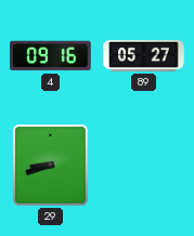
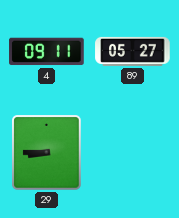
4: 09:16 -> 09:11
29: 8:42 -> 8:45
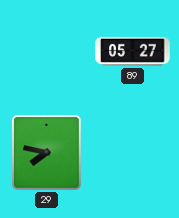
4: 09:11 -> none
29: 8:45 -> 7:47
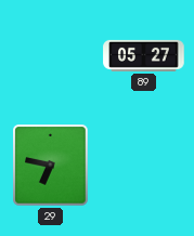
29: 7:47 -> 6:47
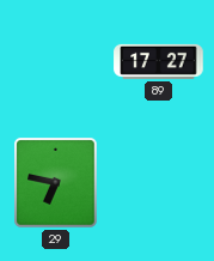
89: 05:27 -> 17:27
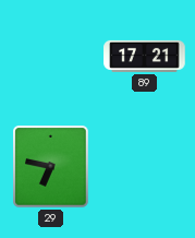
89: 17:27 -> 17:21
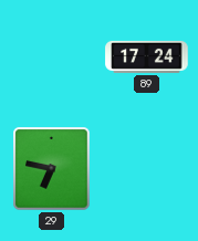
89: 17:21 -> 17:24
